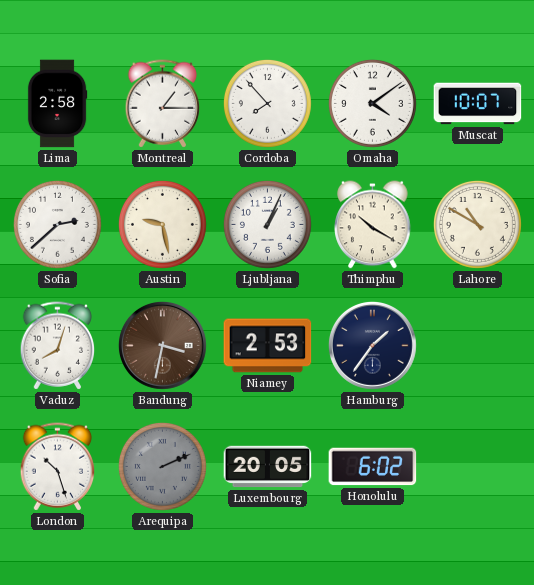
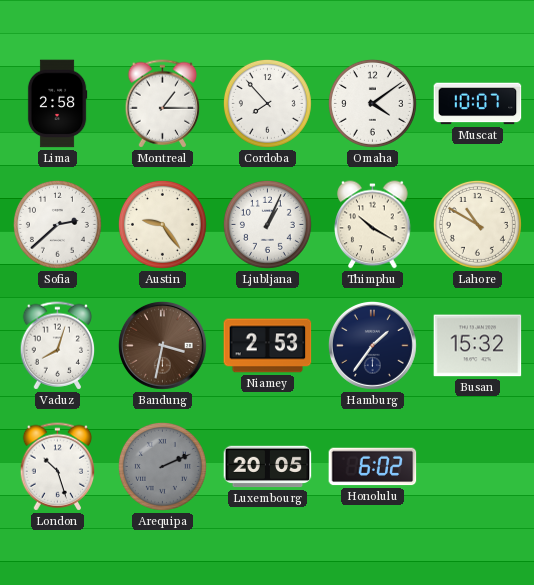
Austin: 9:28 -> 9:24
Busan: none -> 15:32
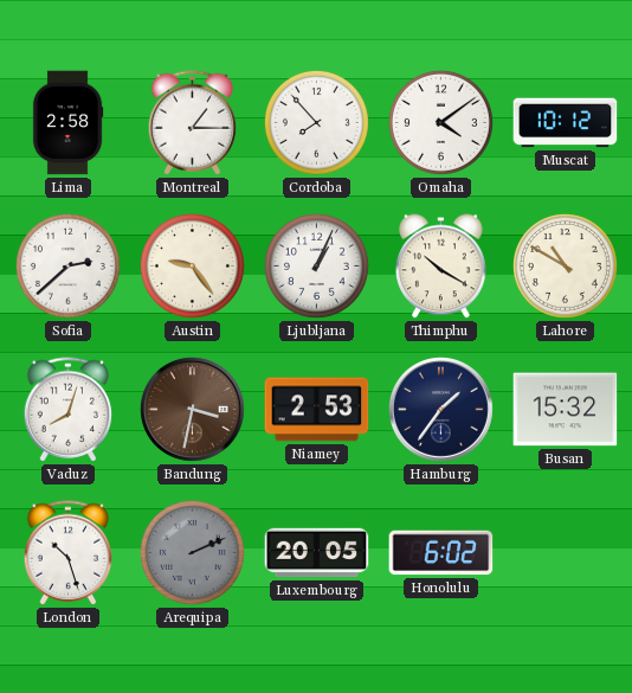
Muscat: 10:07 -> 10:12
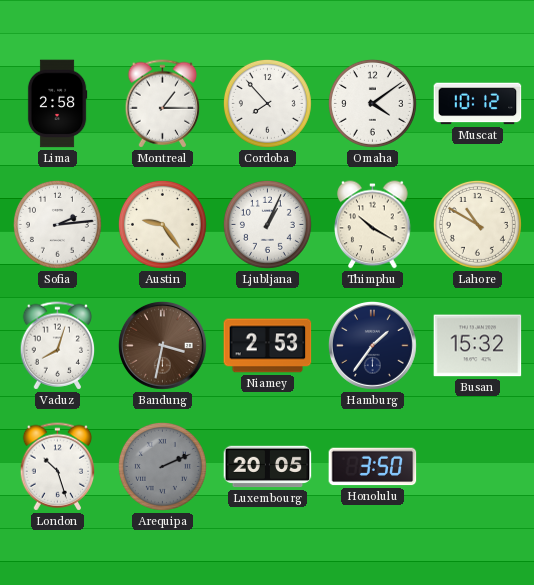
Sofia: 2:38 -> 2:14
Honolulu: 6:02 -> 3:50
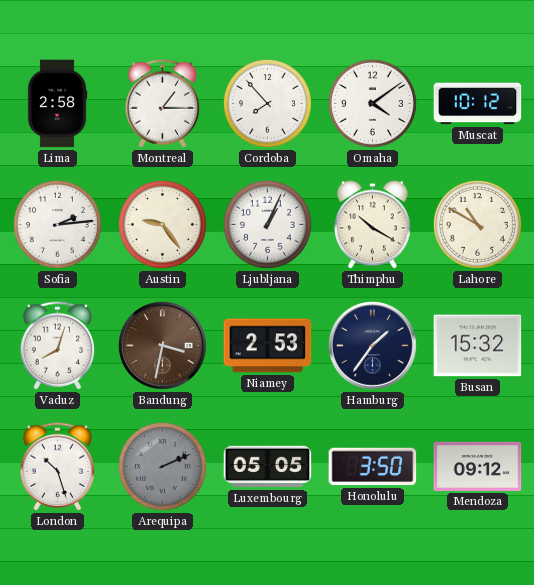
Luxembourg: 20:05 -> 05:05
Mendoza: none -> 09:12
